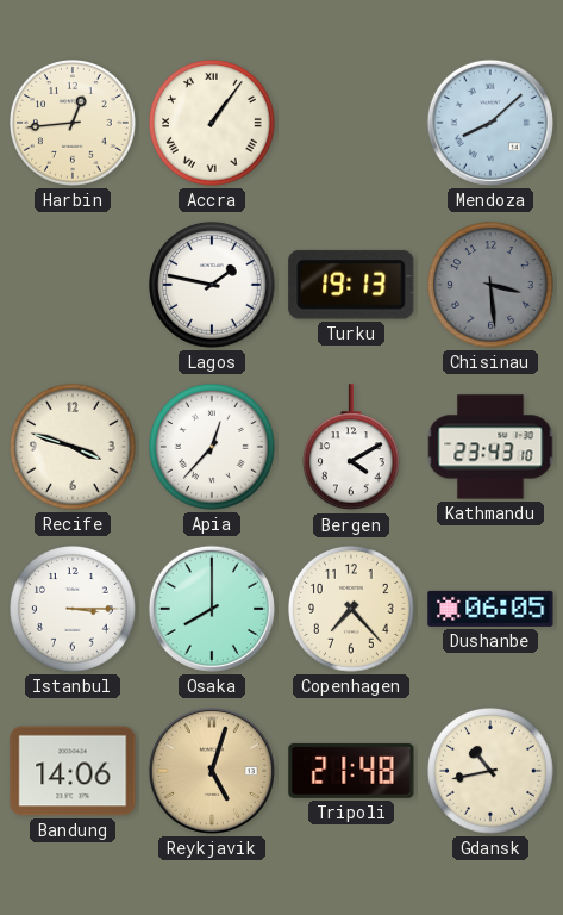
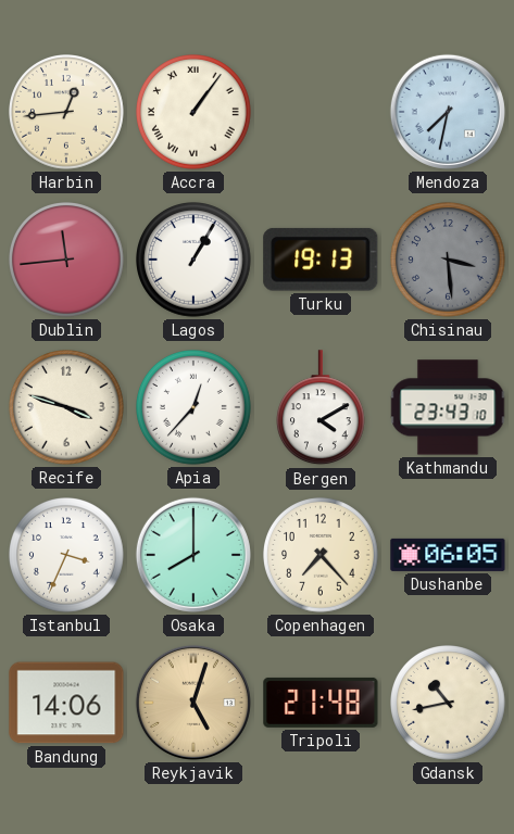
Mendoza: 8:08 -> 7:32
Dublin: none -> 11:44
Lagos: 1:47 -> 1:05
Istanbul: 3:15 -> 3:34
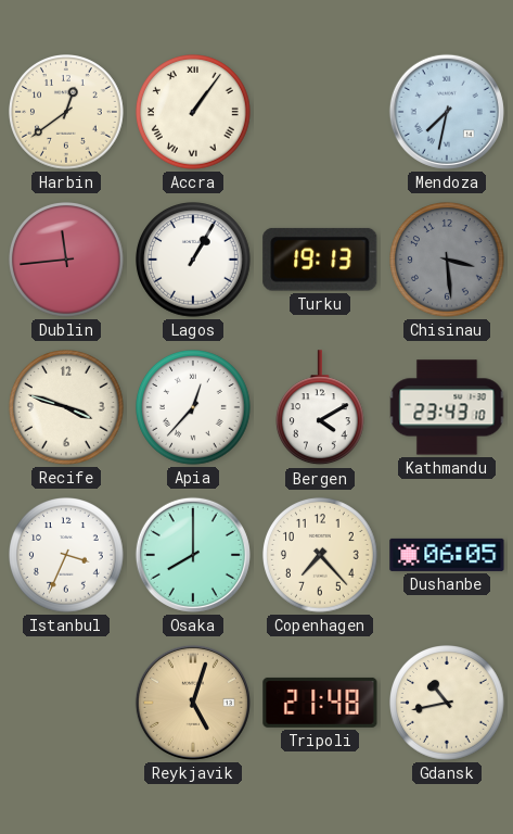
Harbin: 12:44 -> 12:39
Bandung: 14:06 -> none
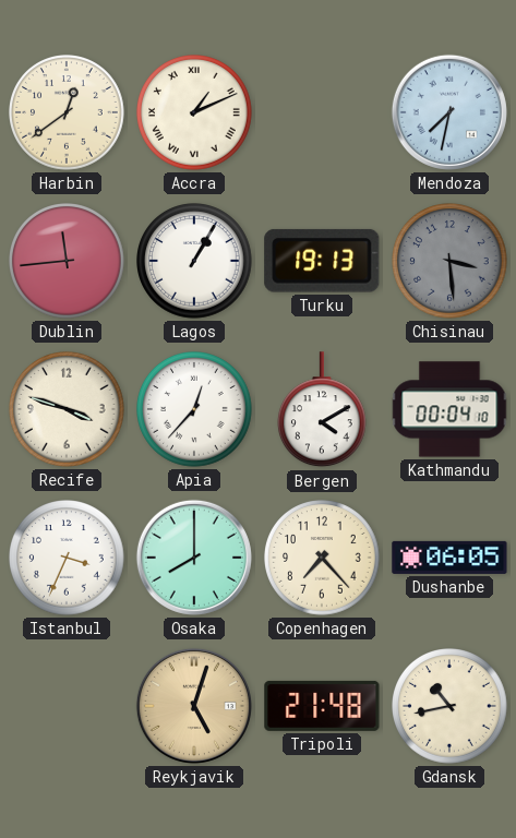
Accra: 1:06 -> 1:11
Kathmandu: 23:43 -> 00:04
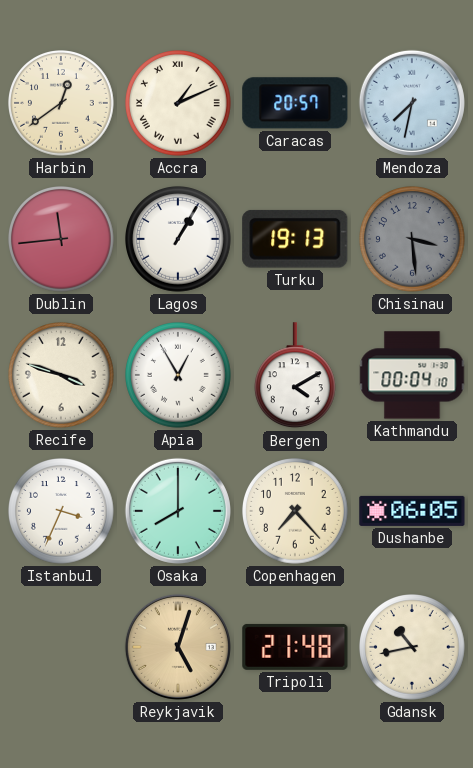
Caracas: none -> 20:57
Apia: 12:37 -> 12:55
